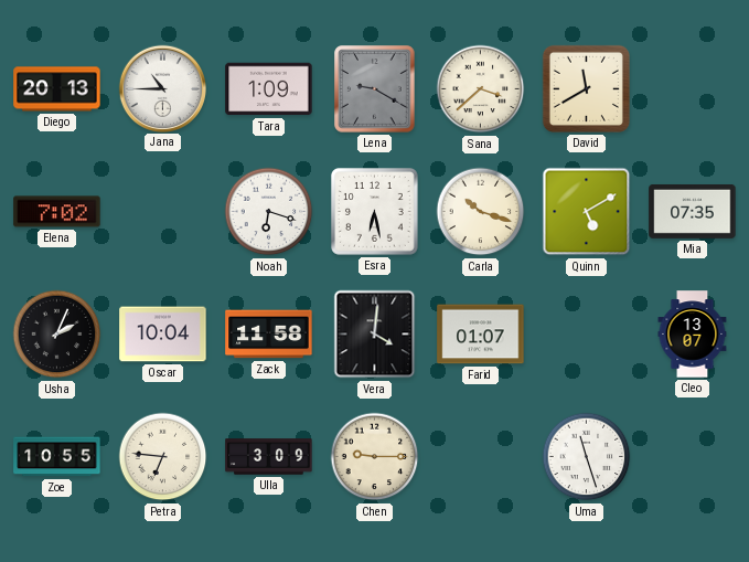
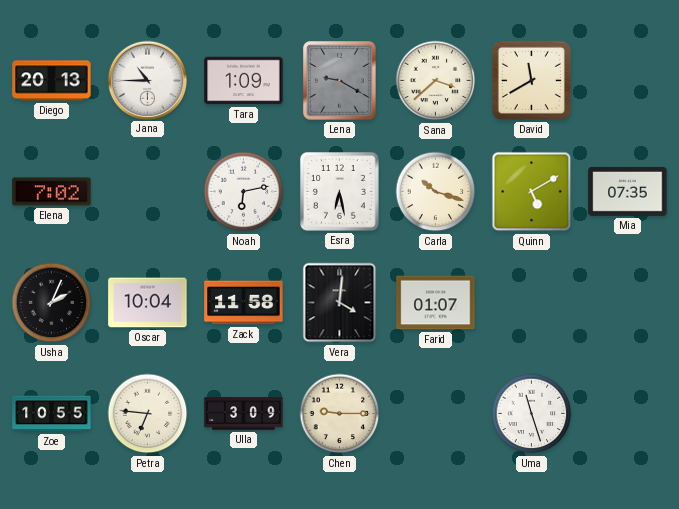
Noah: 6:18 -> 6:13
Cleo: 13:07 -> none
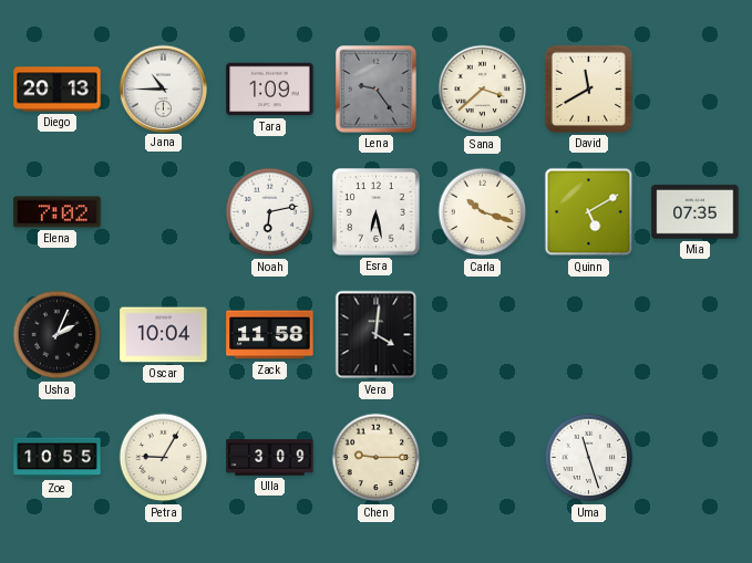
Lena: 9:20 -> 9:24
Farid: 01:07 -> none
Petra: 6:46 -> 9:05
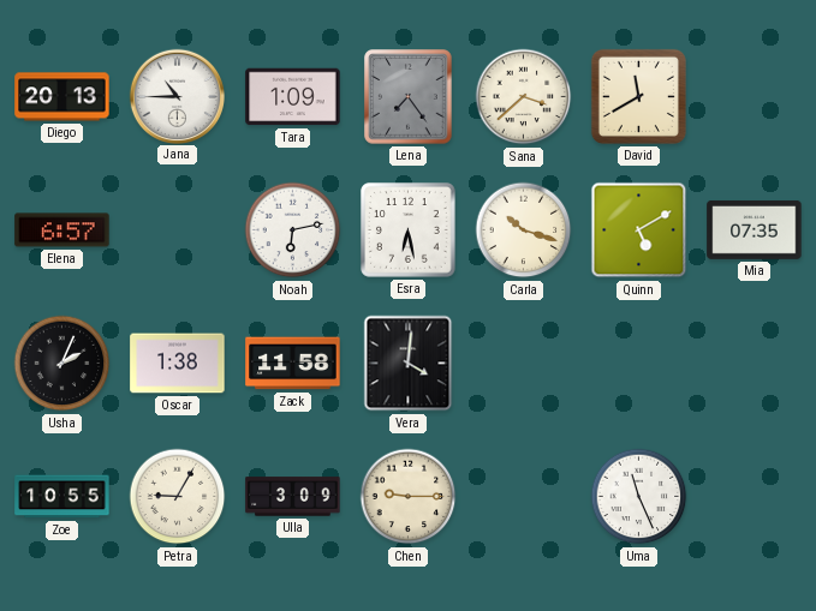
Lena: 9:24 -> 7:24
Elena: 7:02 -> 6:57
Oscar: 10:04 -> 1:38
Uma: 11:27 -> 11:26
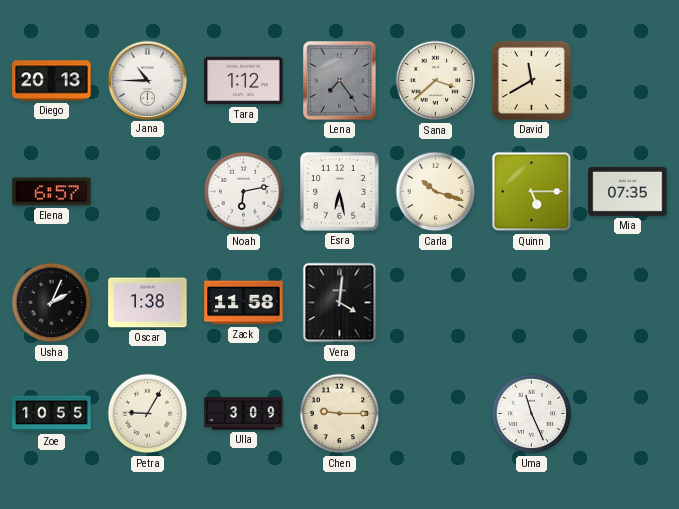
Tara: 1:09 -> 1:12
Quinn: 5:10 -> 5:15
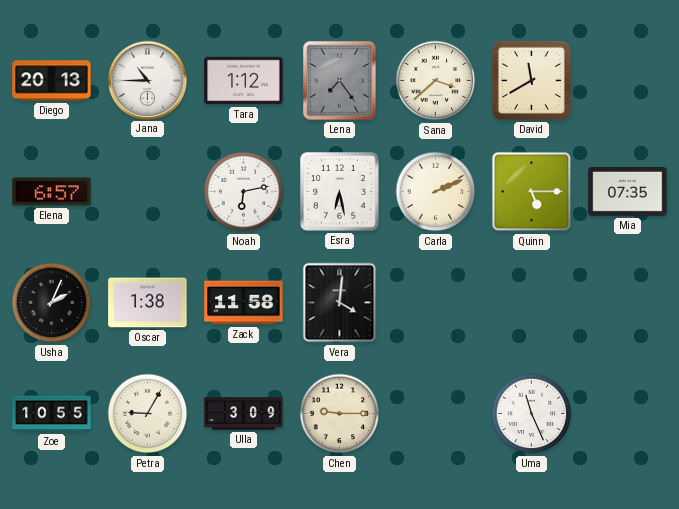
Carla: 10:18 -> 2:11
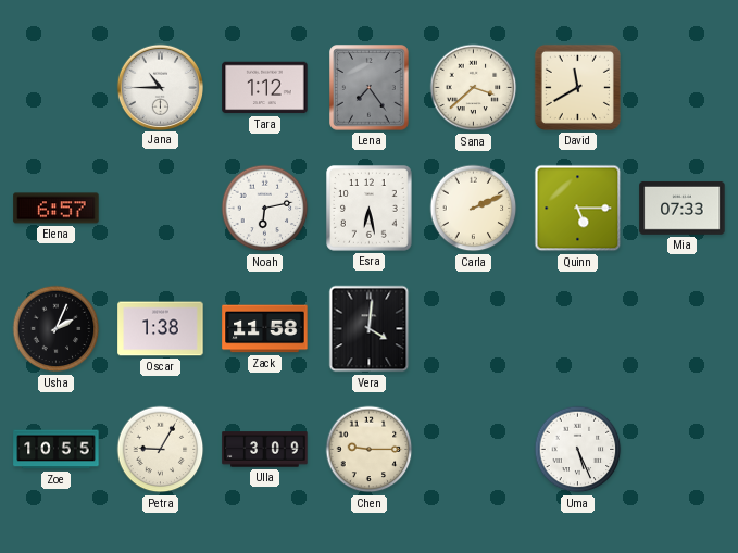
Diego: 20:13 -> none
Mia: 07:35 -> 07:33
Uma: 11:26 -> 5:26
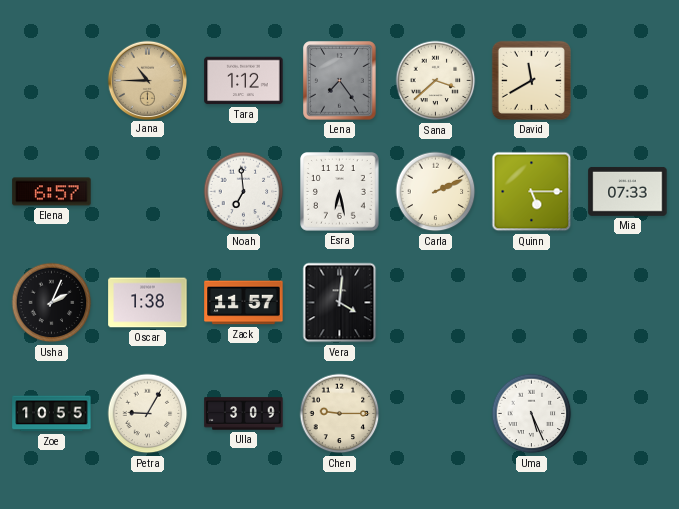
Jana dial: white -> champagne
Noah: 6:13 -> 6:59
Zack: 11:58 -> 11:57
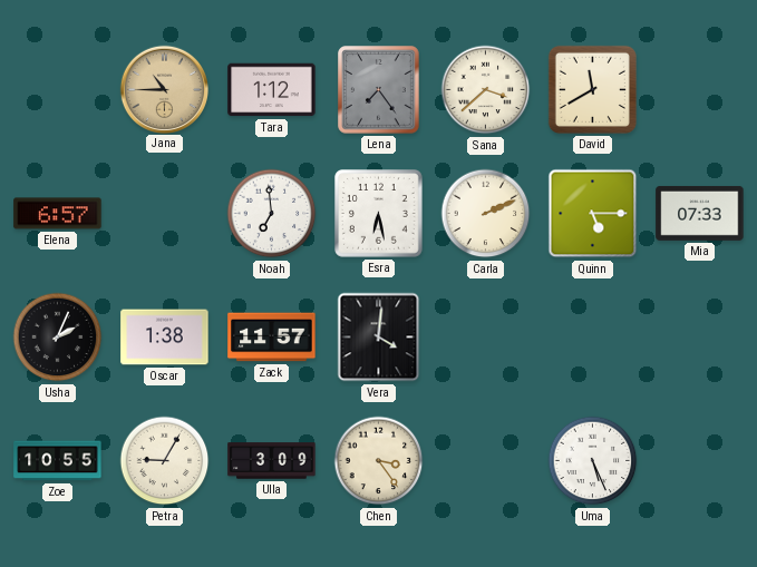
Chen: 9:15 -> 3:24
